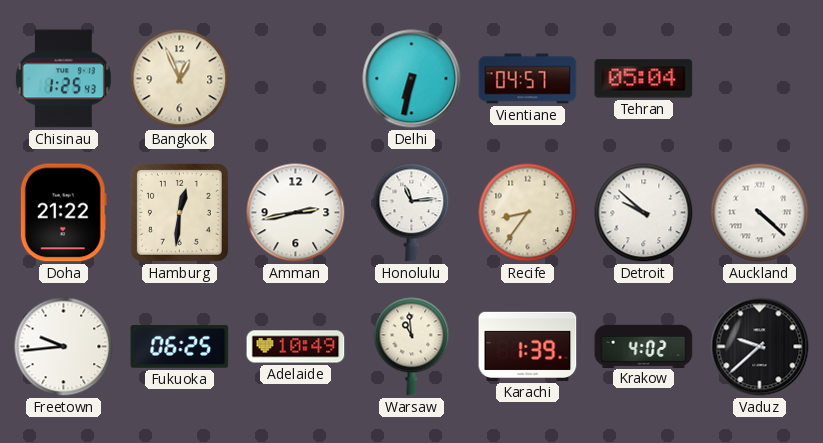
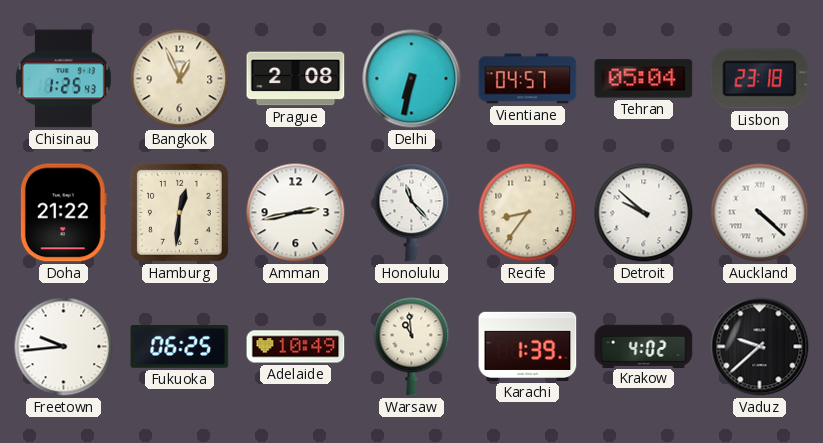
Prague: none -> 2:08
Lisbon: none -> 23:18
Honolulu: 11:14 -> 11:23
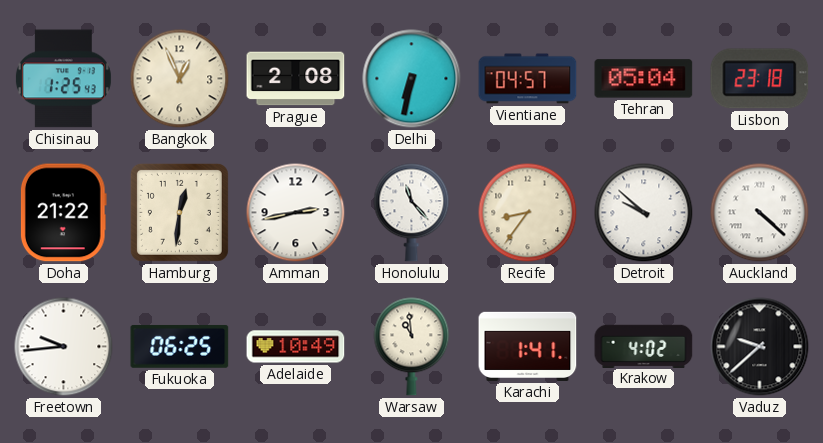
Karachi: 1:39 -> 1:41
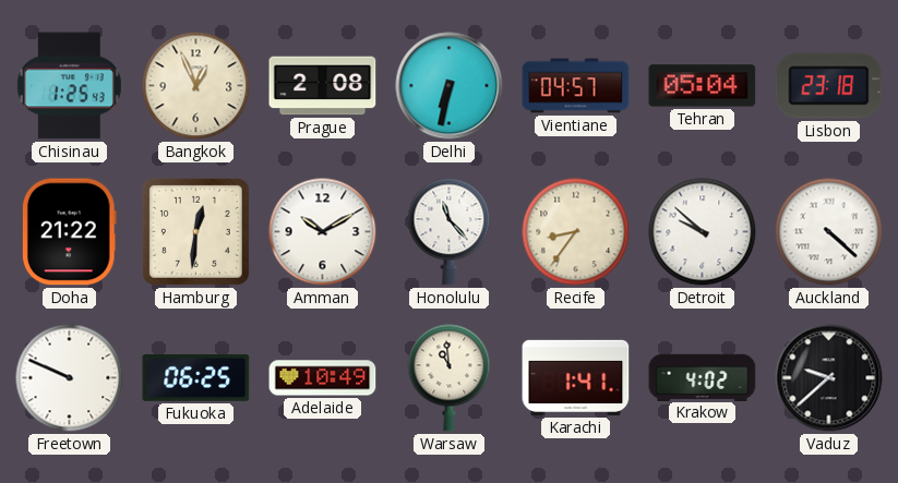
Amman: 2:43 -> 10:10
Freetown: 9:44 -> 9:49
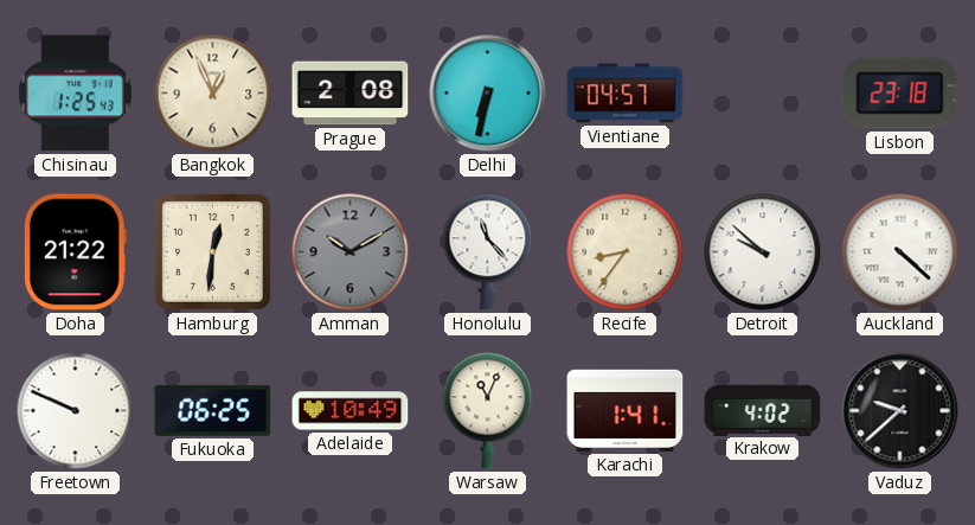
Tehran: 05:04 -> none
Amman dial: white -> grey
Warsaw: 10:59 -> 11:04
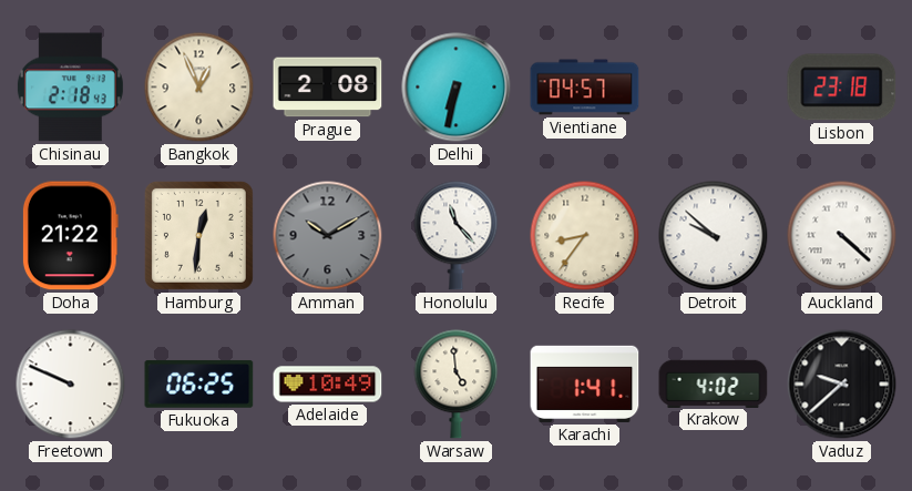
Chisinau: 1:25 -> 2:18
Warsaw: 11:04 -> 4:59
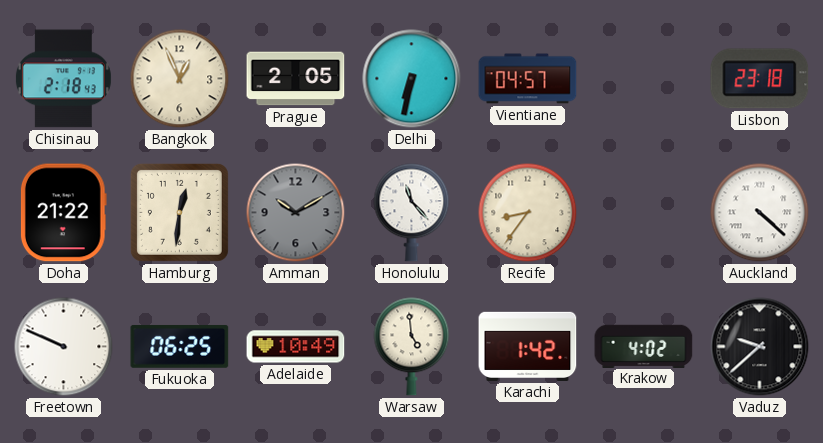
Prague: 2:08 -> 2:05
Detroit: 9:52 -> none
Karachi: 1:41 -> 1:42
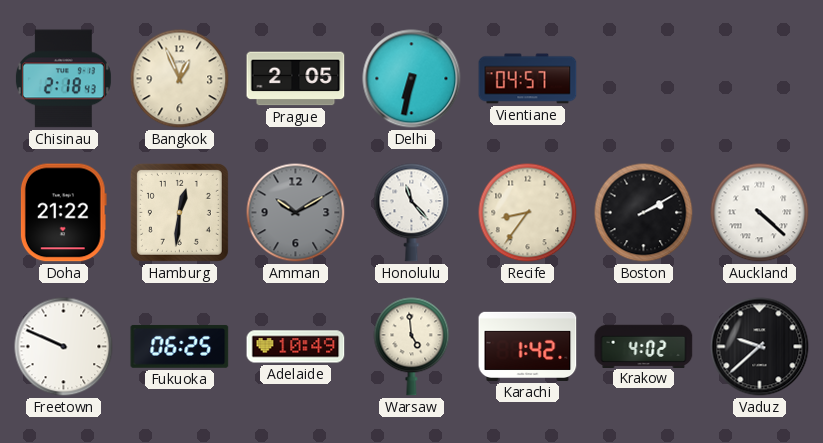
Lisbon: 23:18 -> none
Boston: none -> 2:10
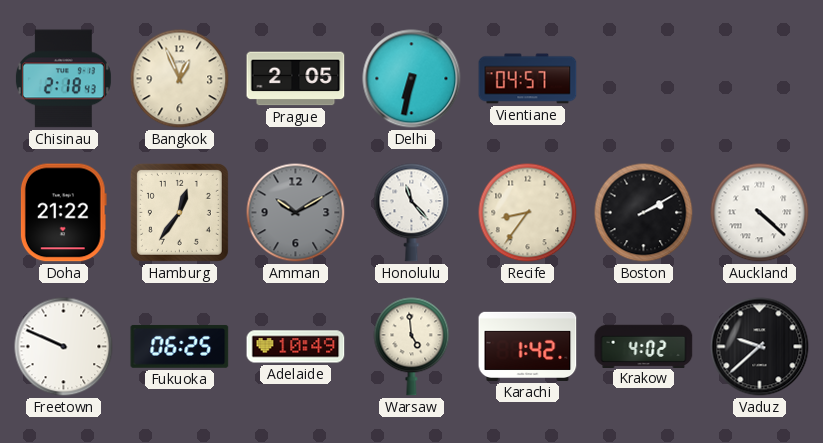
Hamburg: 12:31 -> 12:36
